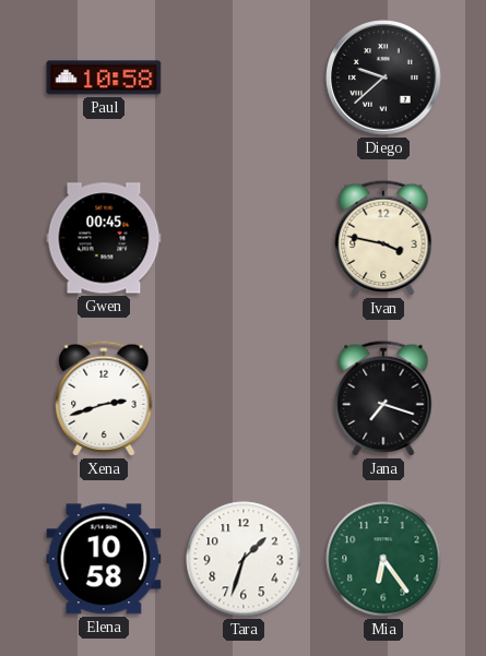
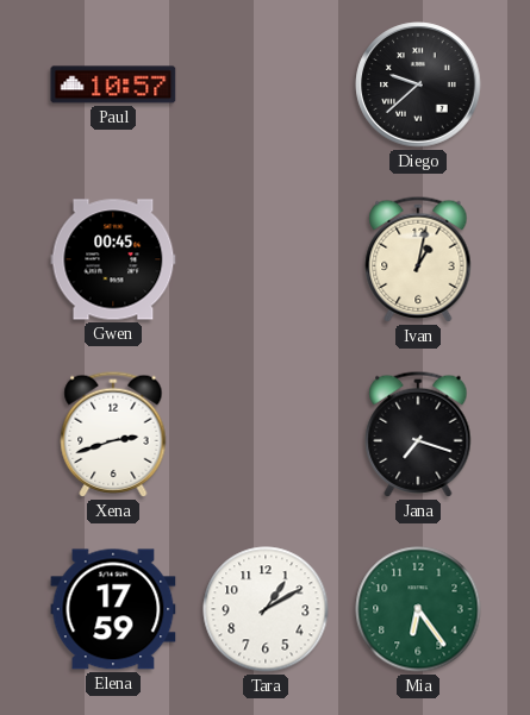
Paul: 10:58 -> 10:57
Ivan: 3:47 -> 1:02
Elena: 10:58 -> 17:59
Tara: 1:33 -> 1:10
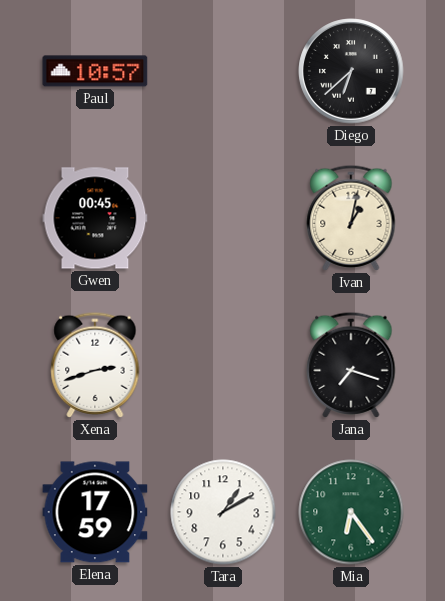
Diego: 9:38 -> 6:38
